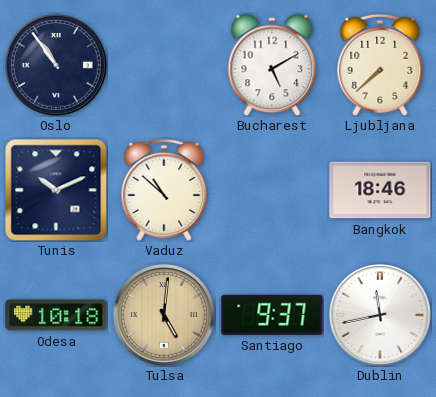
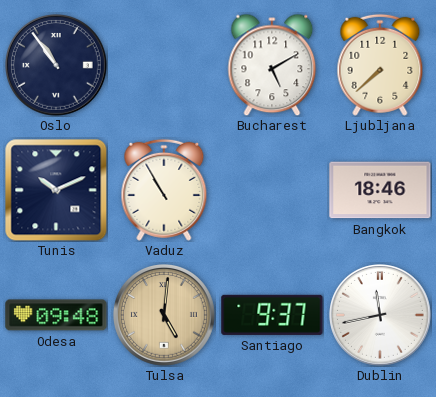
Vaduz: 10:52 -> 10:55
Odesa: 10:18 -> 09:48
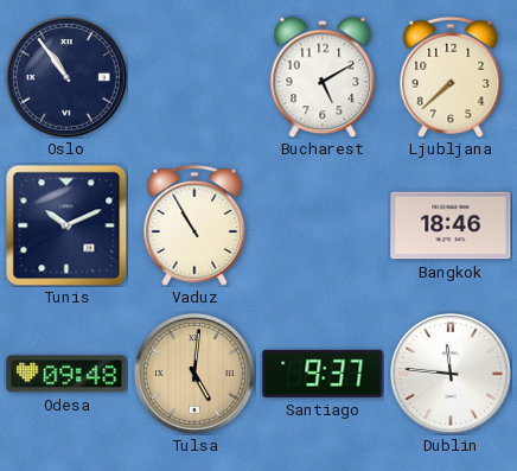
Dublin: 11:43 -> 11:46
